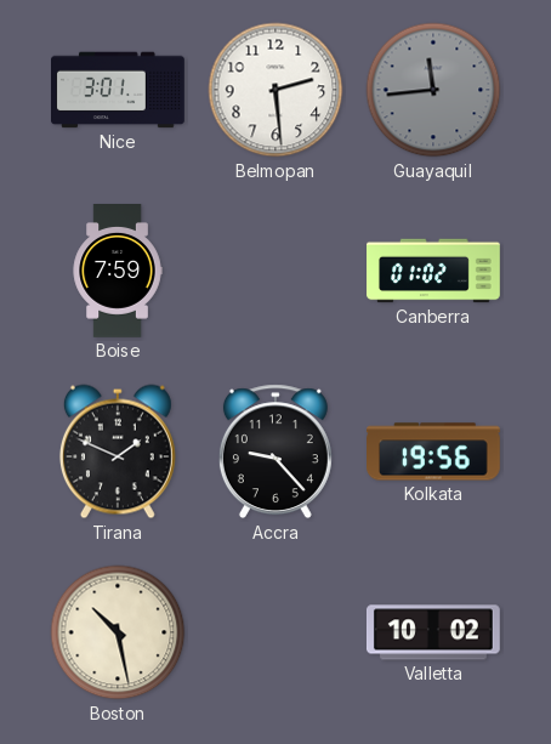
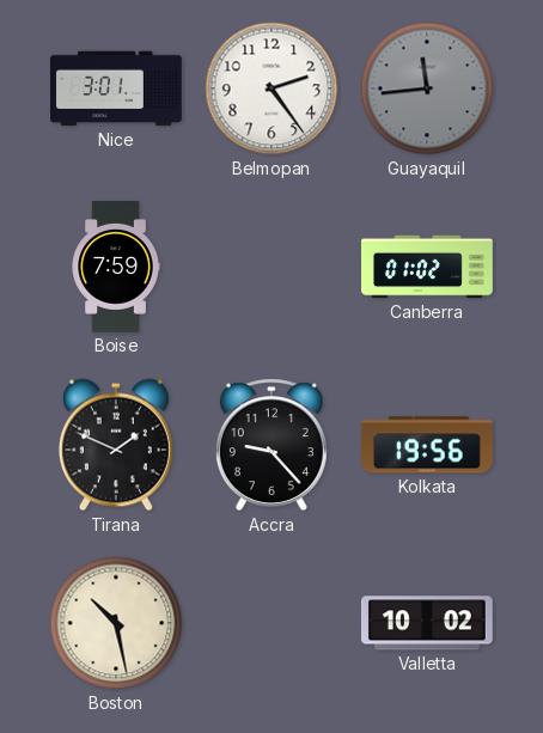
Belmopan: 2:29 -> 2:24
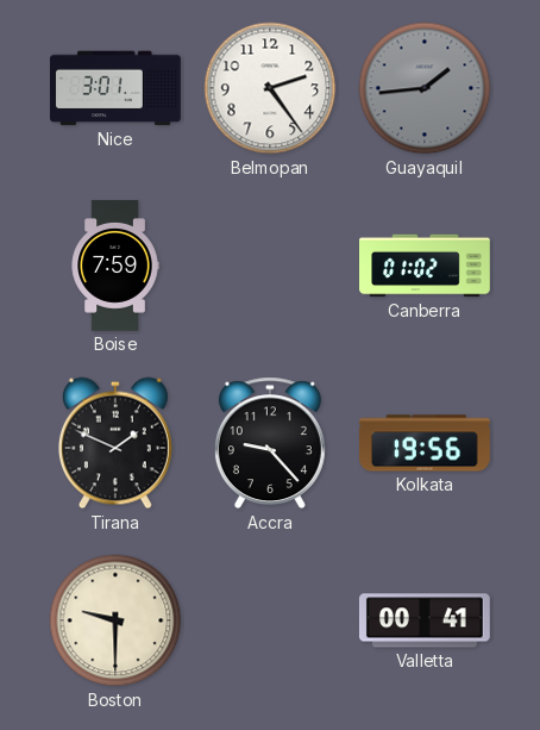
Guayaquil: 11:44 -> 1:44
Boston: 10:28 -> 9:30
Valletta: 10:02 -> 00:41
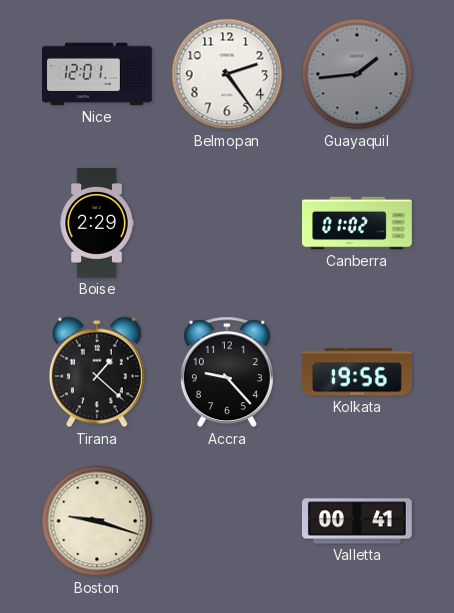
Nice: 3:01 -> 12:01
Boise: 7:59 -> 2:29
Tirana: 1:49 -> 1:22
Boston: 9:30 -> 9:18
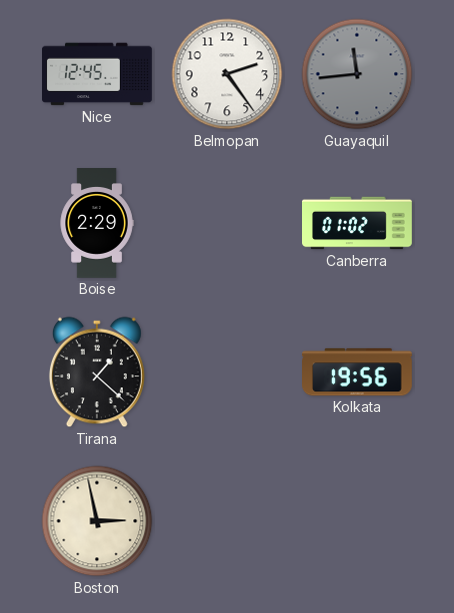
Nice: 12:01 -> 12:45
Guayaquil: 1:44 -> 11:44
Accra: 9:23 -> none
Boston: 9:18 -> 2:58
Valletta: 00:41 -> none
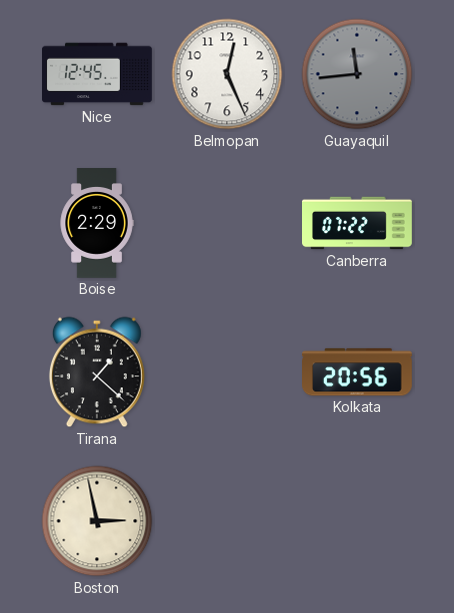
Belmopan: 2:24 -> 12:26
Canberra: 01:02 -> 07:22
Kolkata: 19:56 -> 20:56
